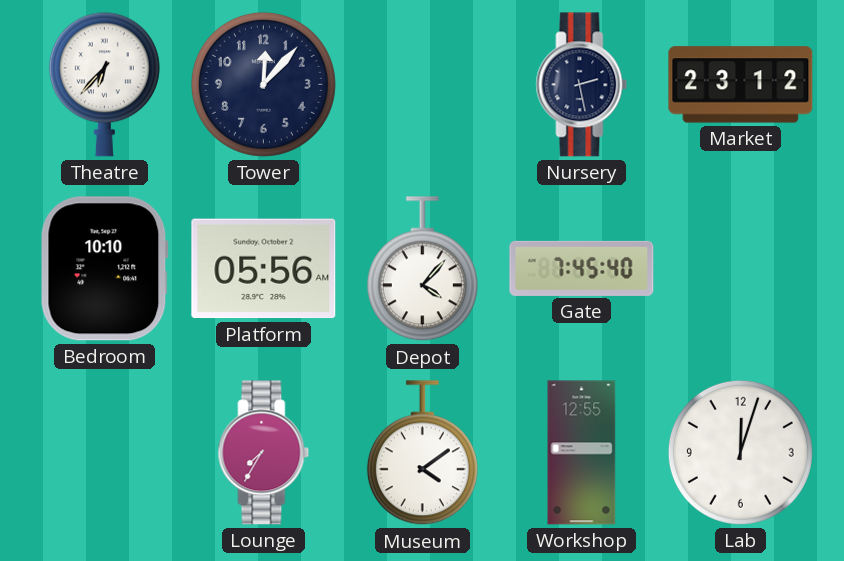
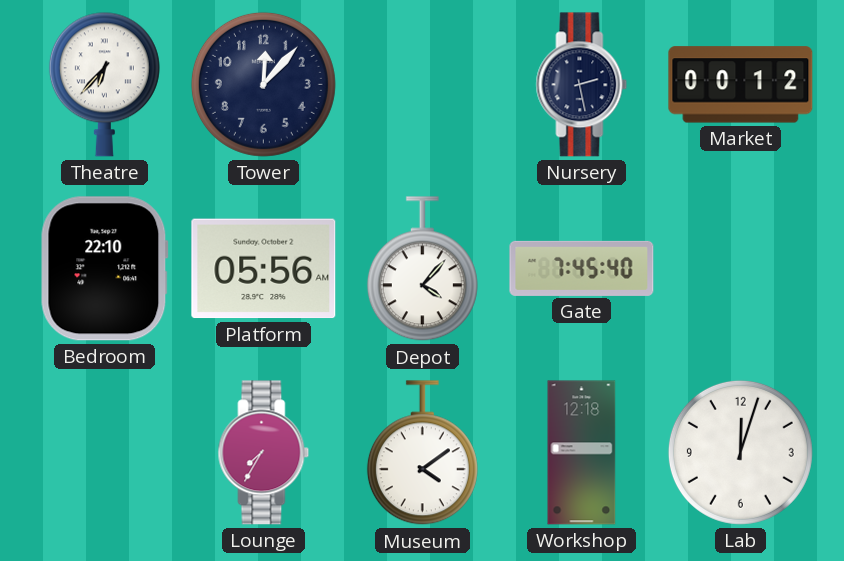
Market: 23:12 -> 00:12
Bedroom: 10:10 -> 22:10
Workshop: 12:55 -> 12:18
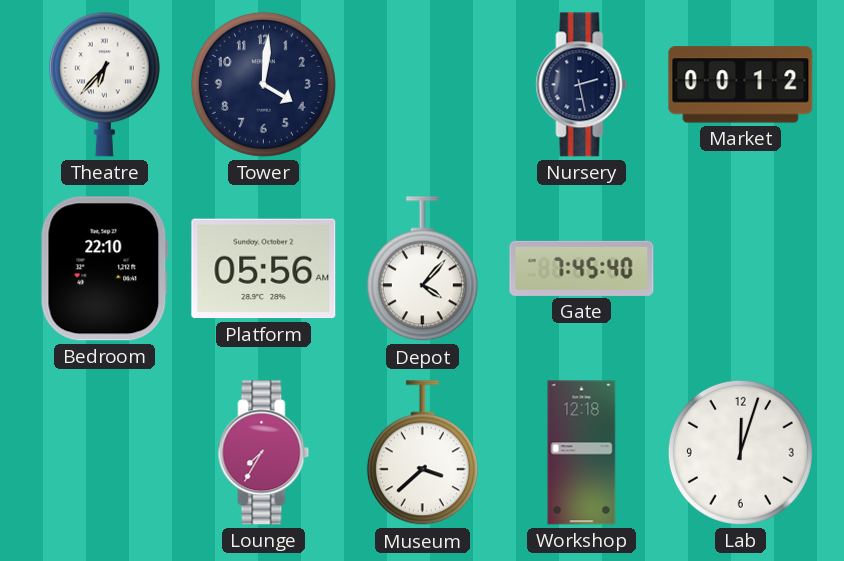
Tower: 12:07 -> 4:01
Museum: 4:09 -> 3:38
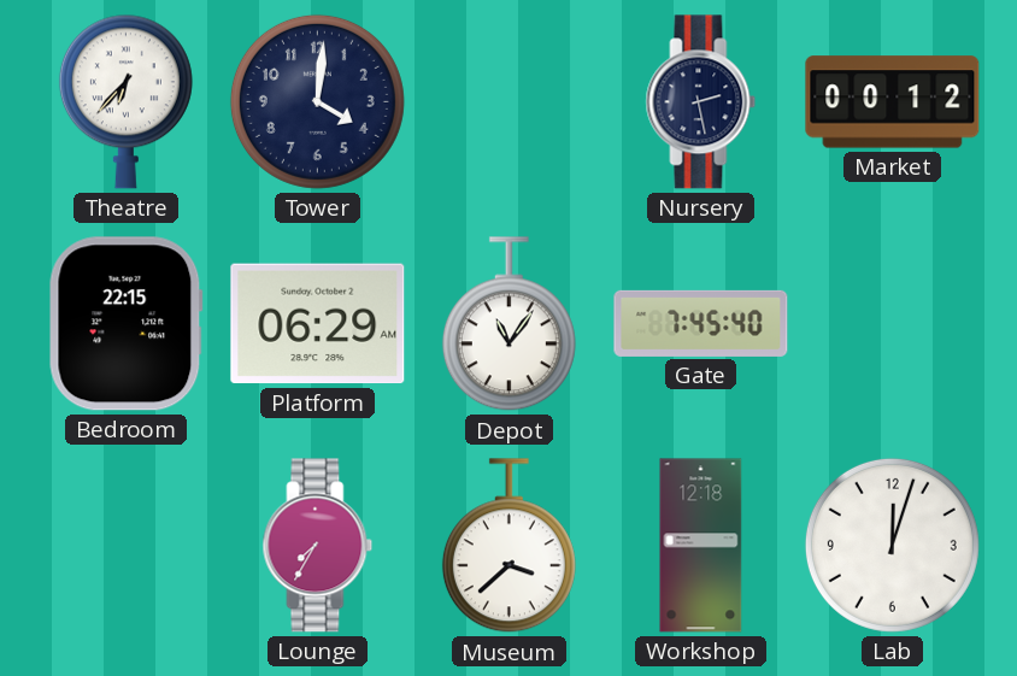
Bedroom: 22:10 -> 22:15
Platform: 05:56 -> 06:29
Depot: 4:07 -> 11:06
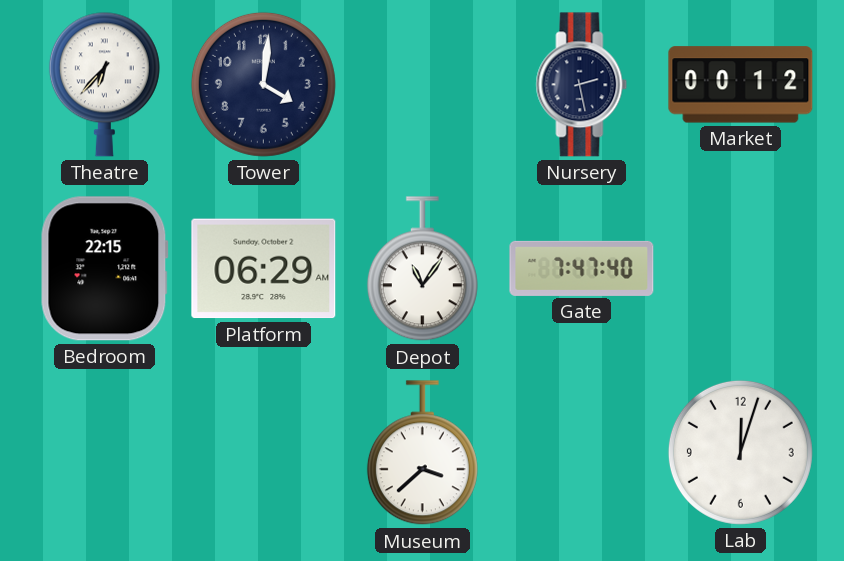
Gate: 7:45 -> 7:47
Lounge: 7:35 -> none
Workshop: 12:18 -> none
